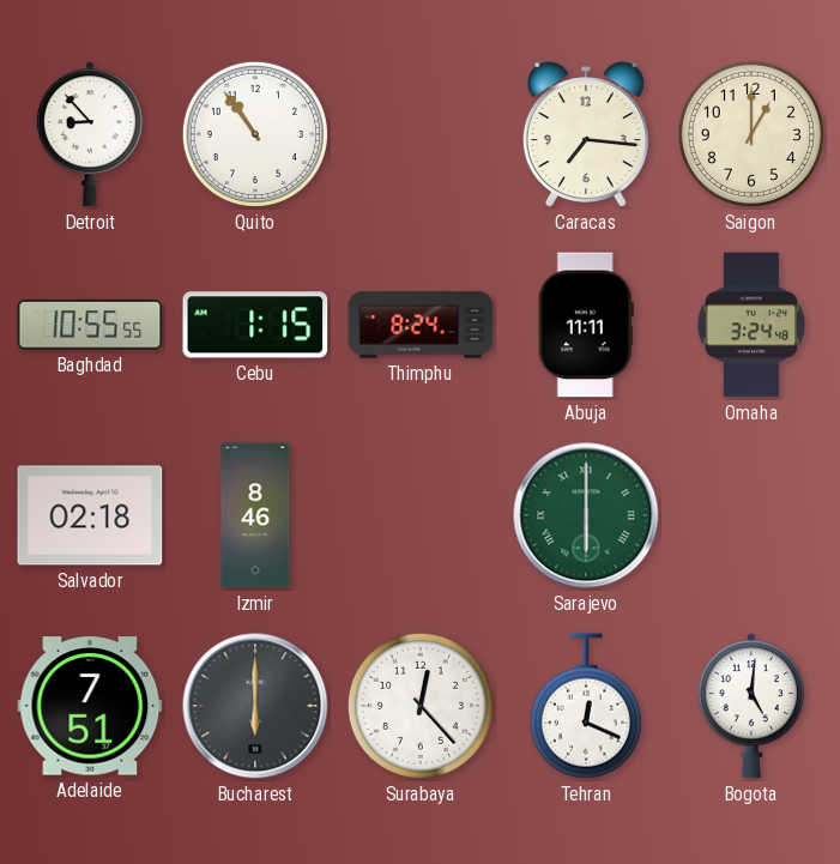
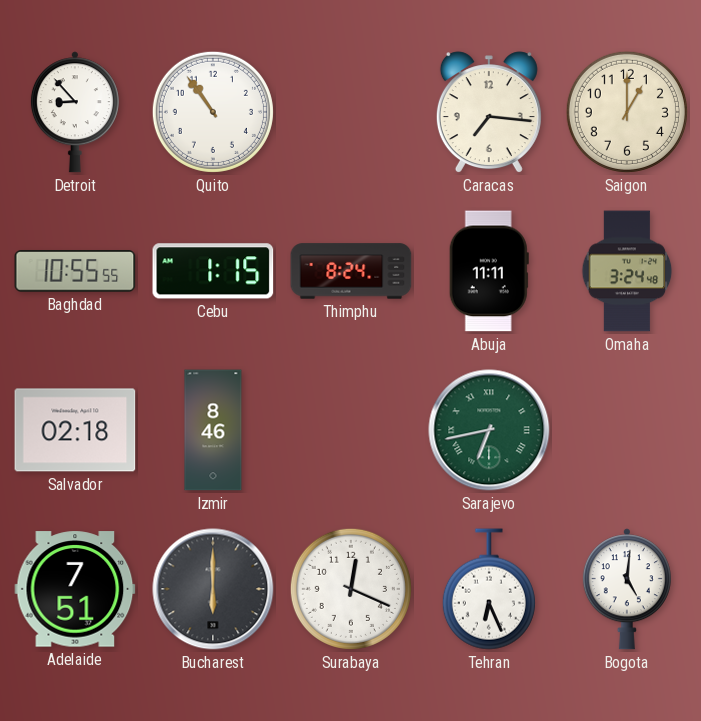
Sarajevo: 6:00 -> 6:43
Surabaya: 12:23 -> 12:19
Tehran: 12:19 -> 6:26
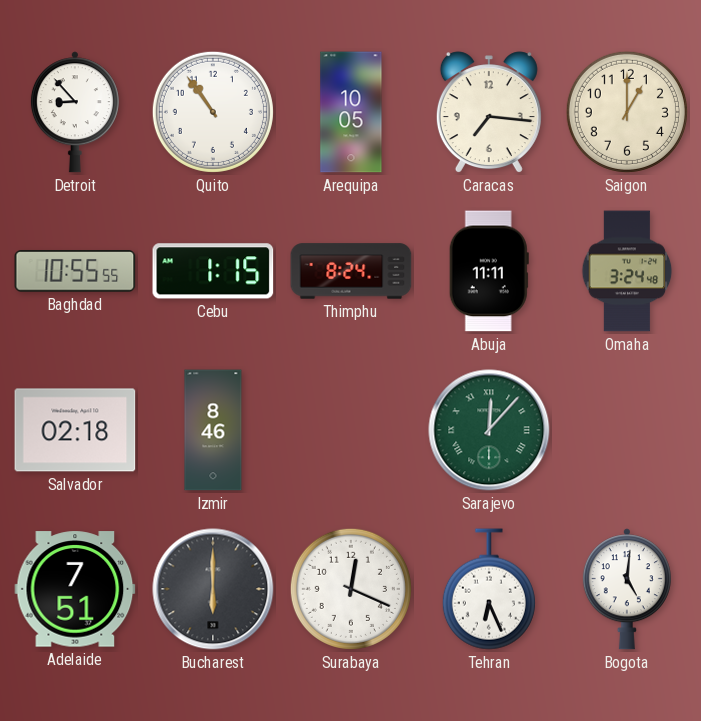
Arequipa: none -> 10:05
Sarajevo: 6:43 -> 12:07
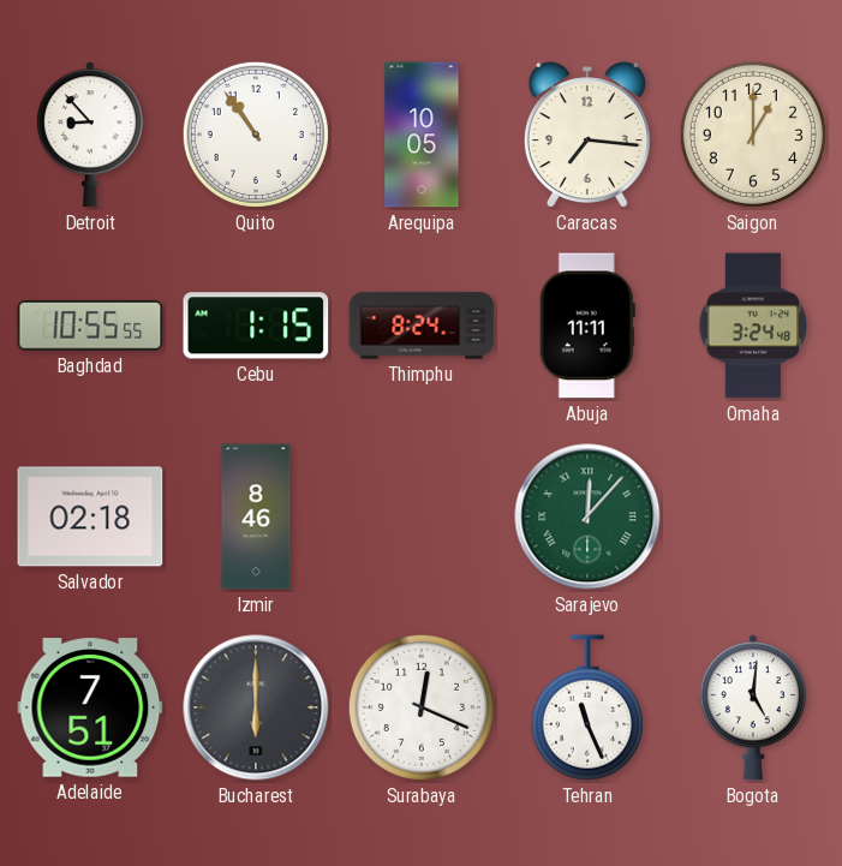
Tehran: 6:26 -> 11:26
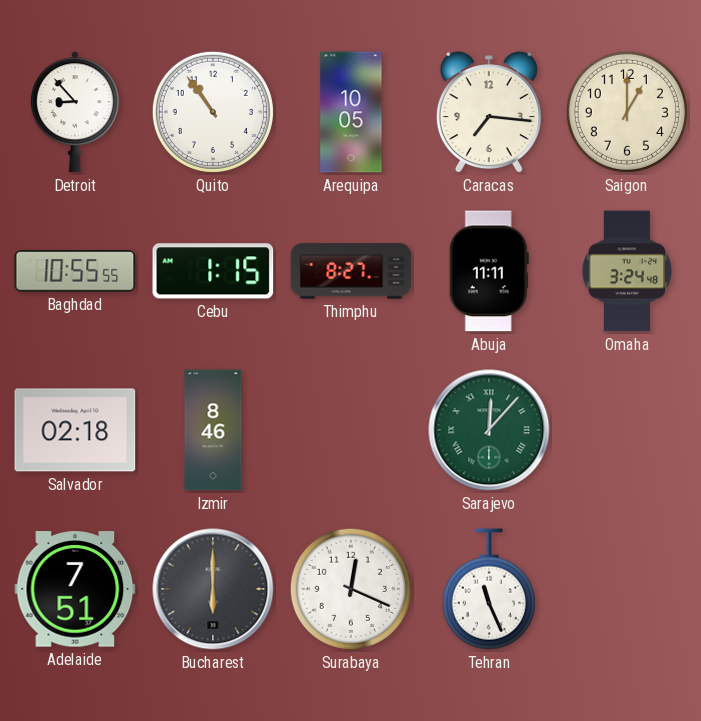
Thimphu: 8:24 -> 8:27
Bogota: 5:01 -> none
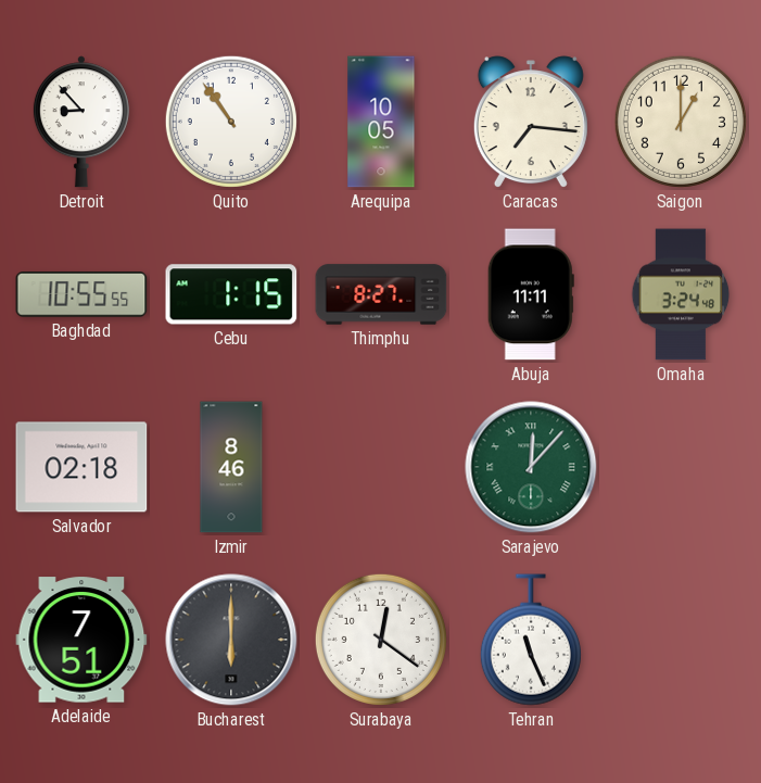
Surabaya: 12:19 -> 12:21
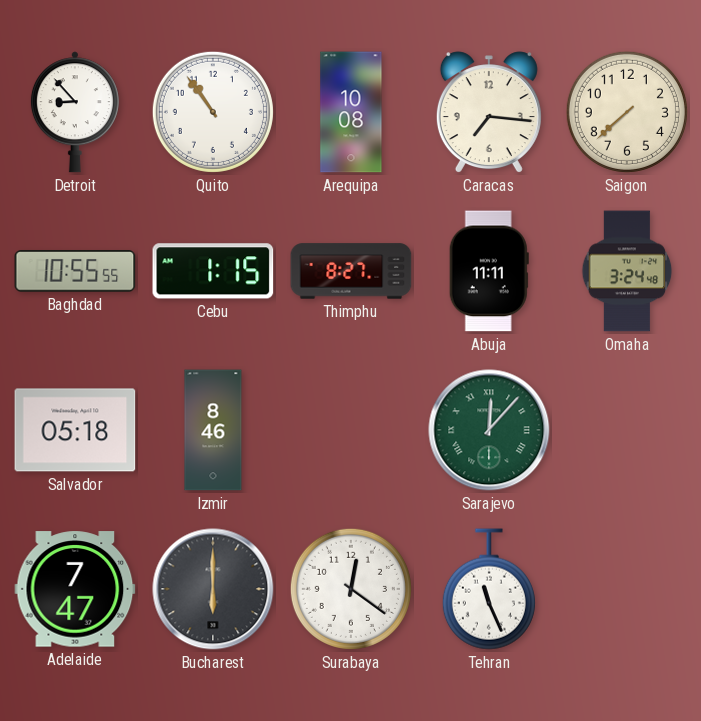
Arequipa: 10:05 -> 10:08
Saigon: 1:00 -> 7:38
Salvador: 02:18 -> 05:18
Adelaide: 7:51 -> 7:47
